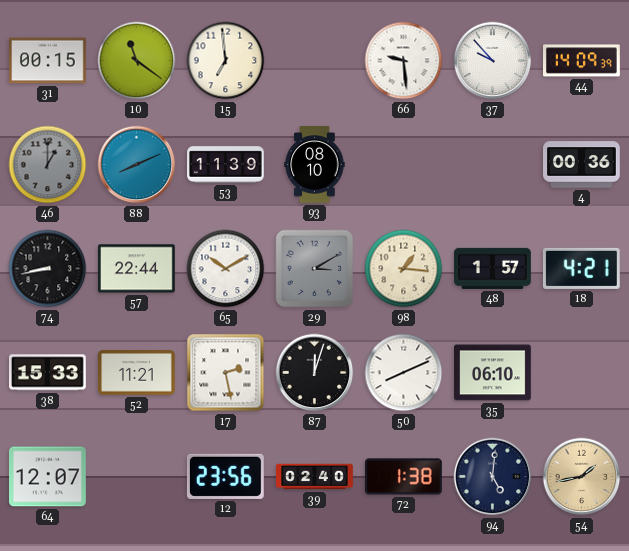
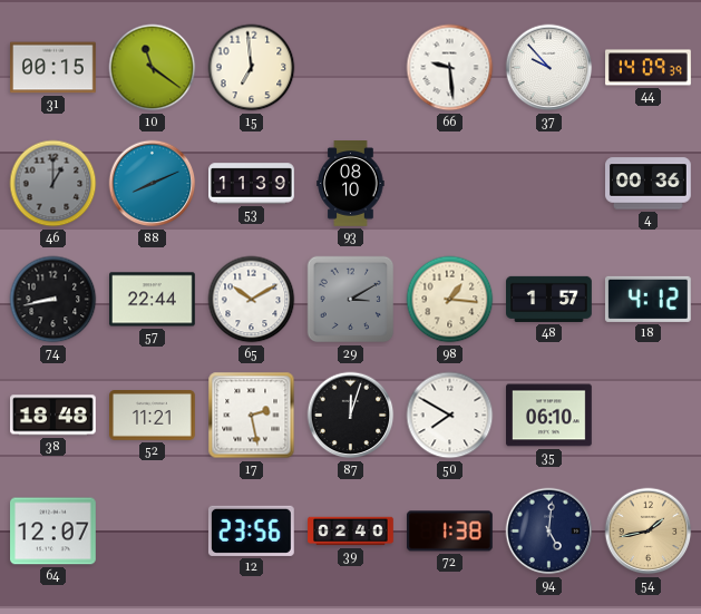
18: 4:21 -> 4:12
38: 15:33 -> 18:48
50: 8:11 -> 7:50
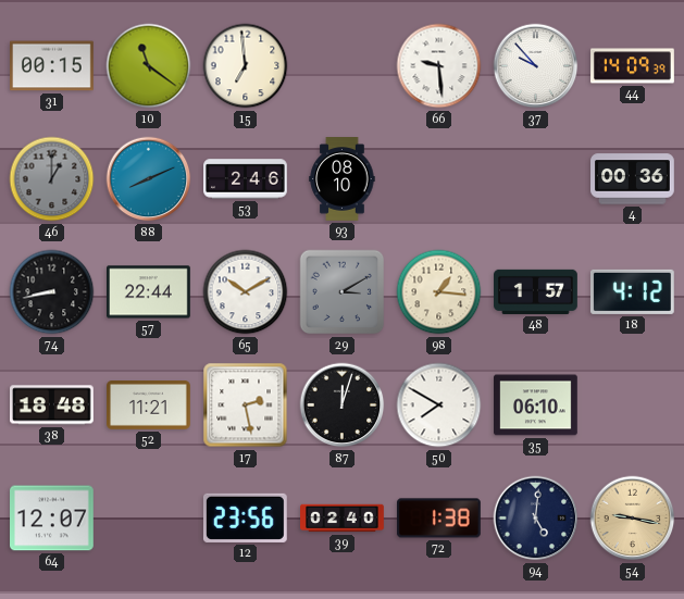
53: 11:39 -> 2:46
54: 1:43 -> 9:17
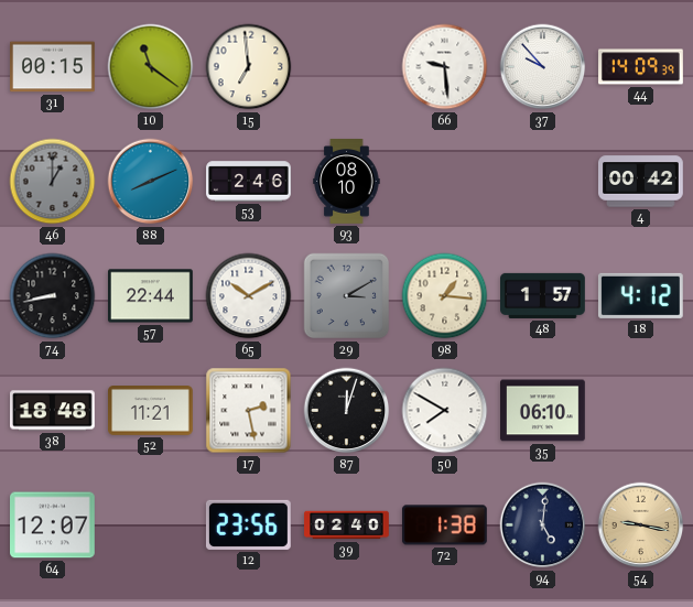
4: 00:36 -> 00:42
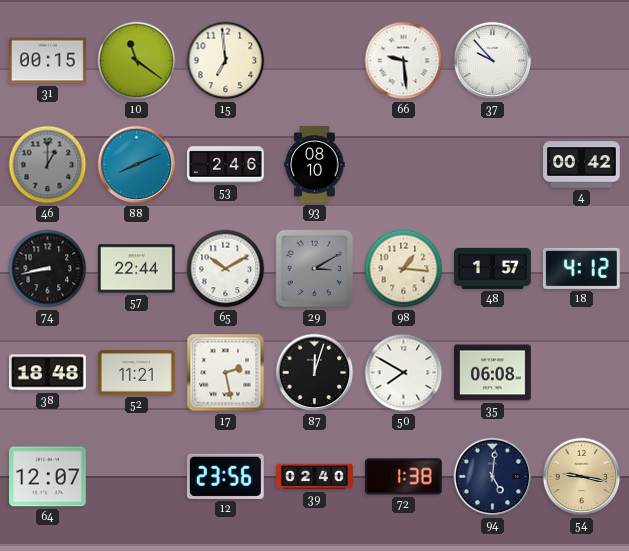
44: 14:09 -> none
35: 06:10 -> 06:08
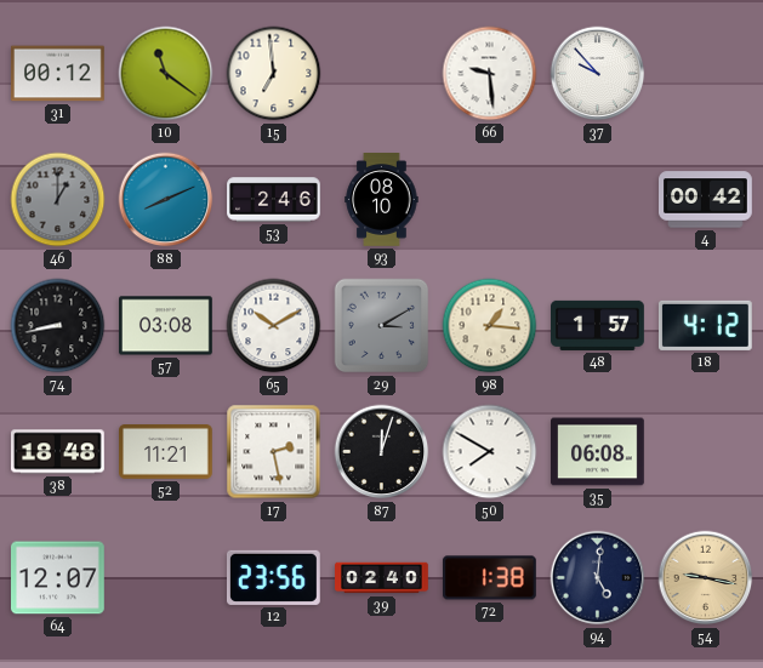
31: 00:15 -> 00:12
57: 22:44 -> 03:08
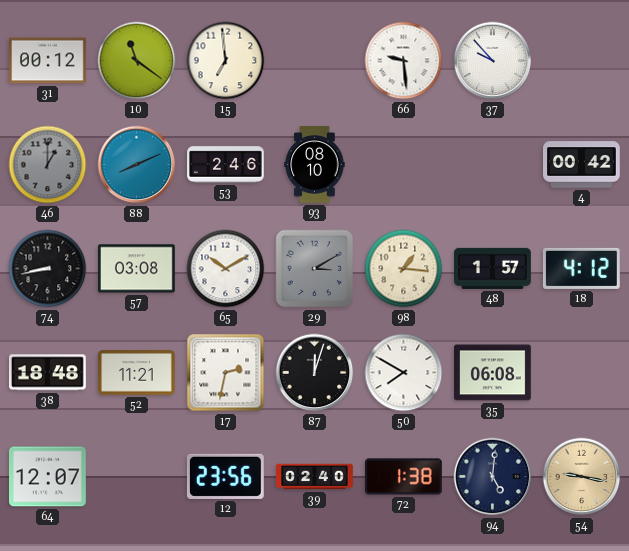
17: 2:28 -> 2:32
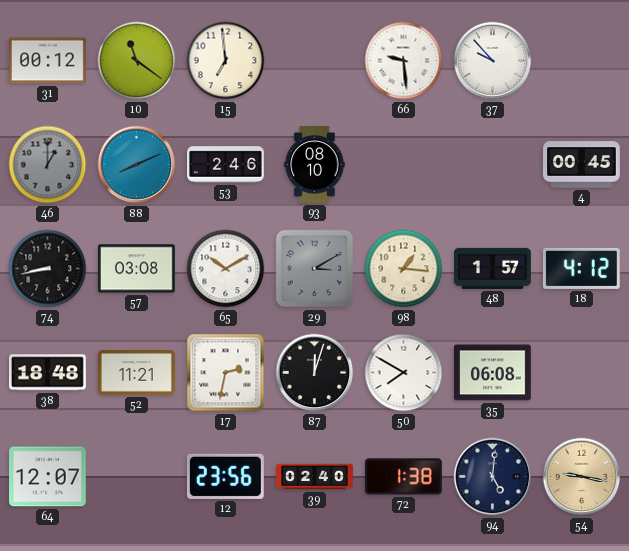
4: 00:42 -> 00:45
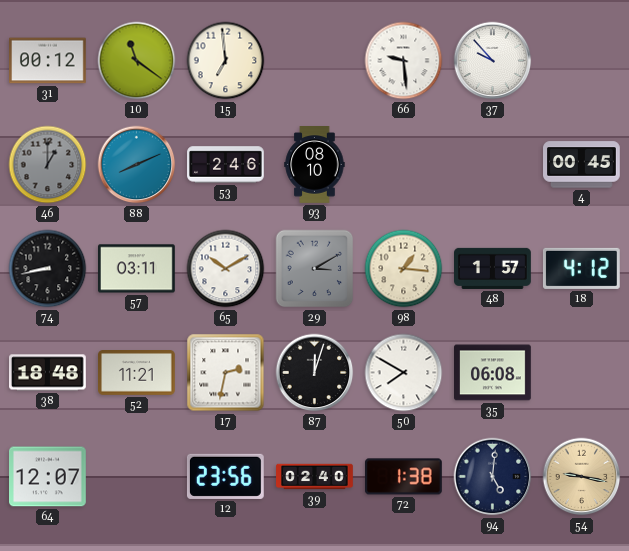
57: 03:08 -> 03:11
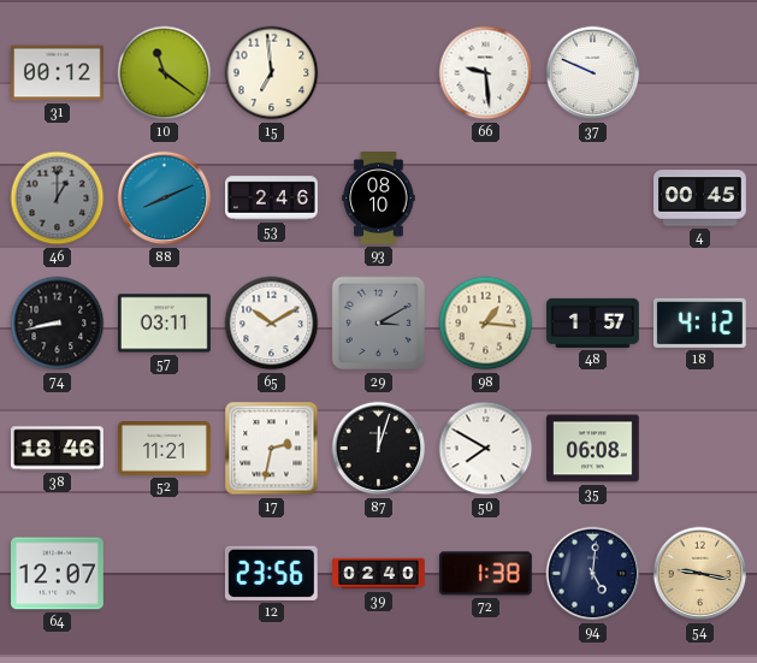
37: 9:53 -> 9:49
38: 18:48 -> 18:46
